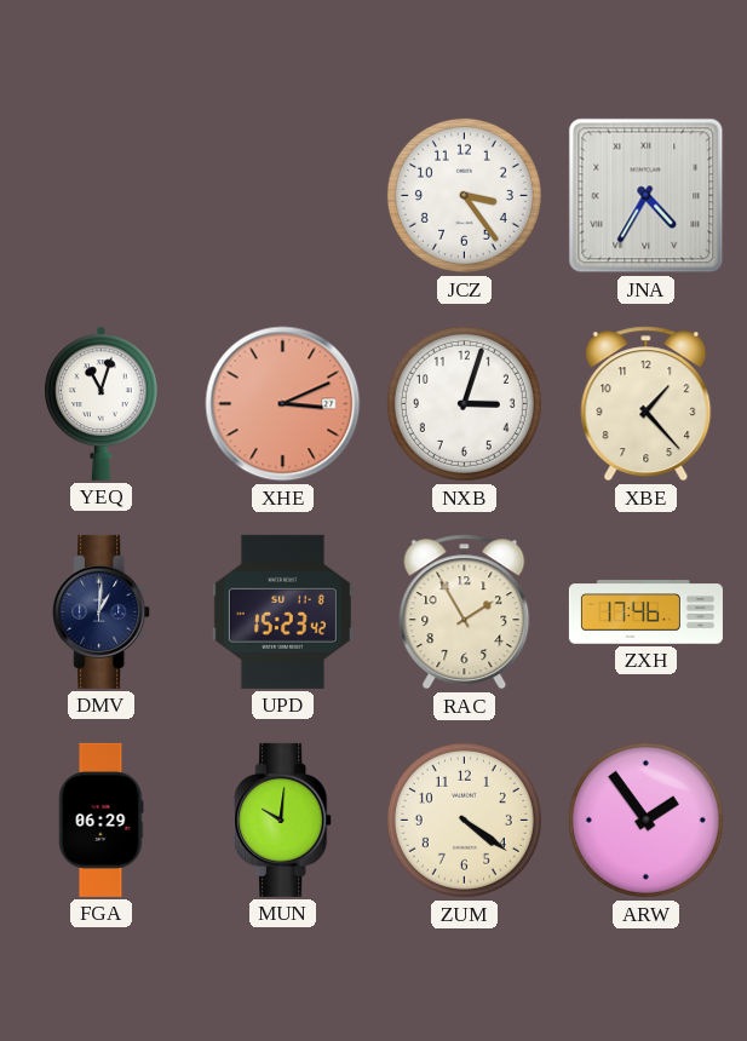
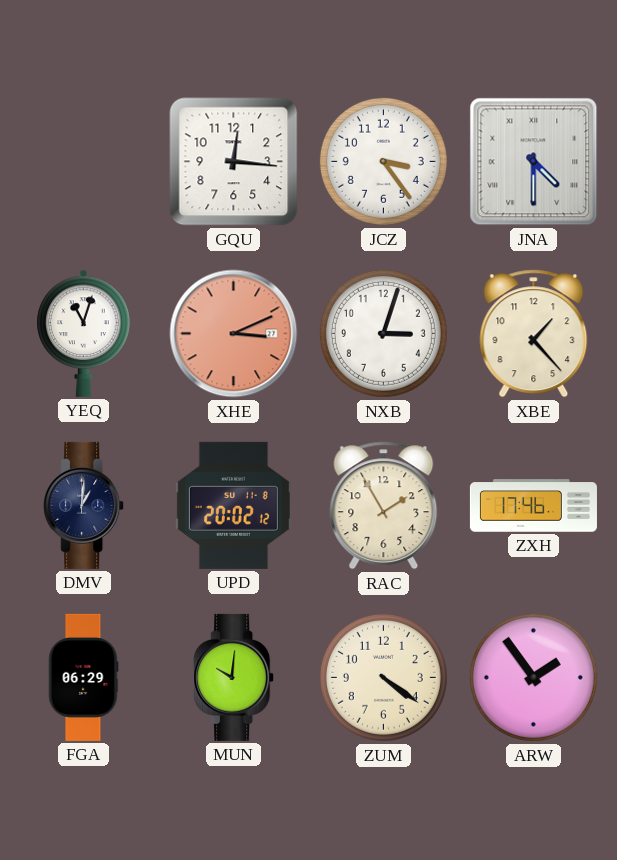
GQU: none -> 12:16
JNA: 4:35 -> 4:30
UPD: 15:23 -> 20:02
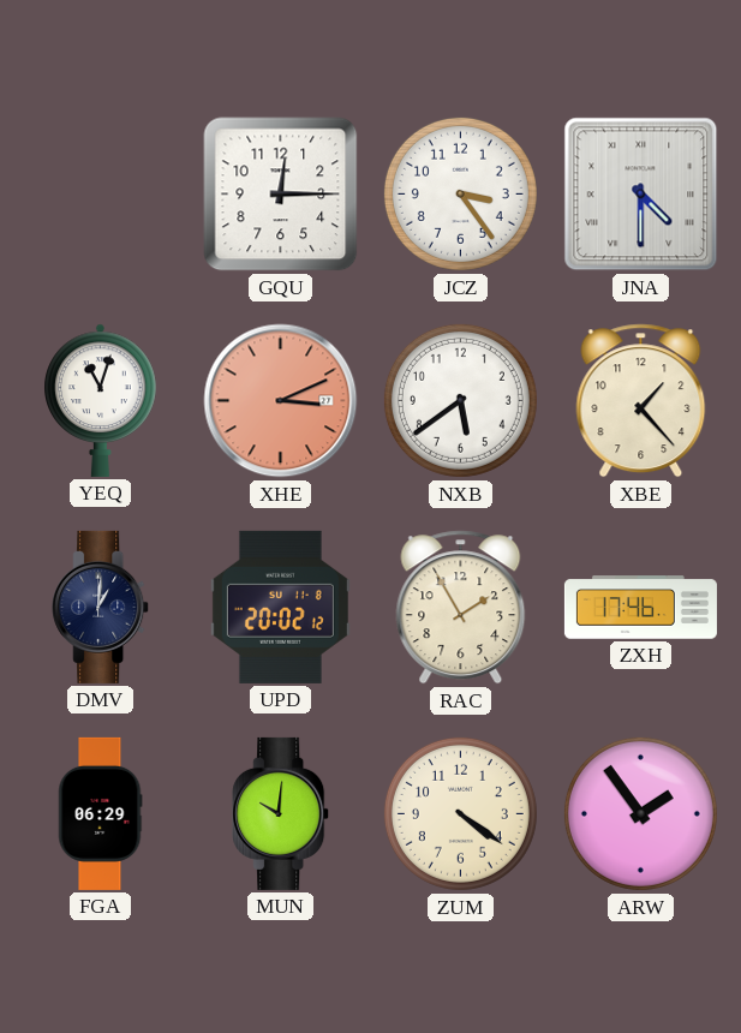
GQU: 12:16 -> 12:15
NXB: 3:03 -> 5:39
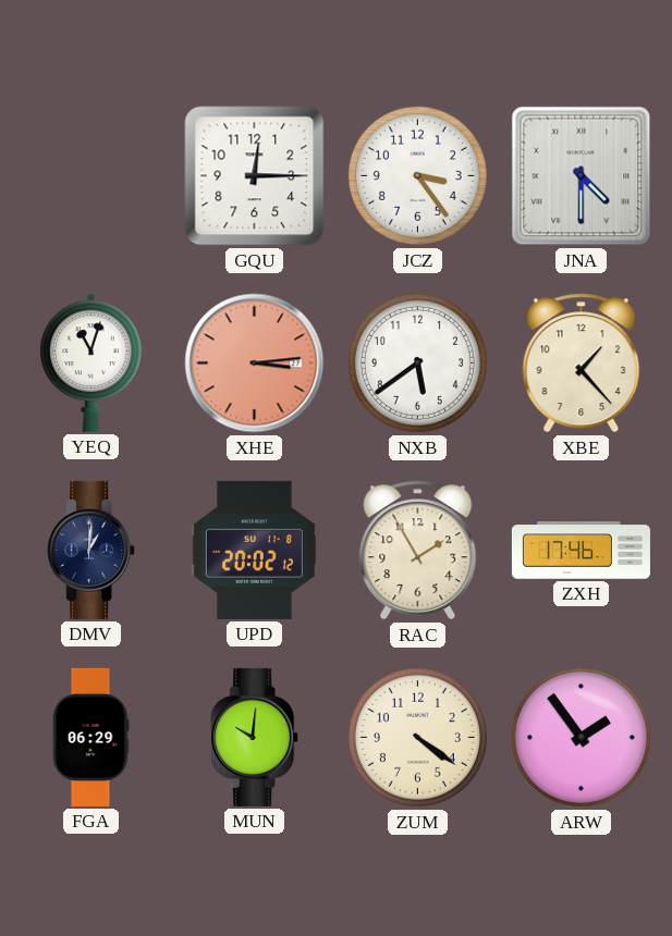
XHE: 3:11 -> 3:14
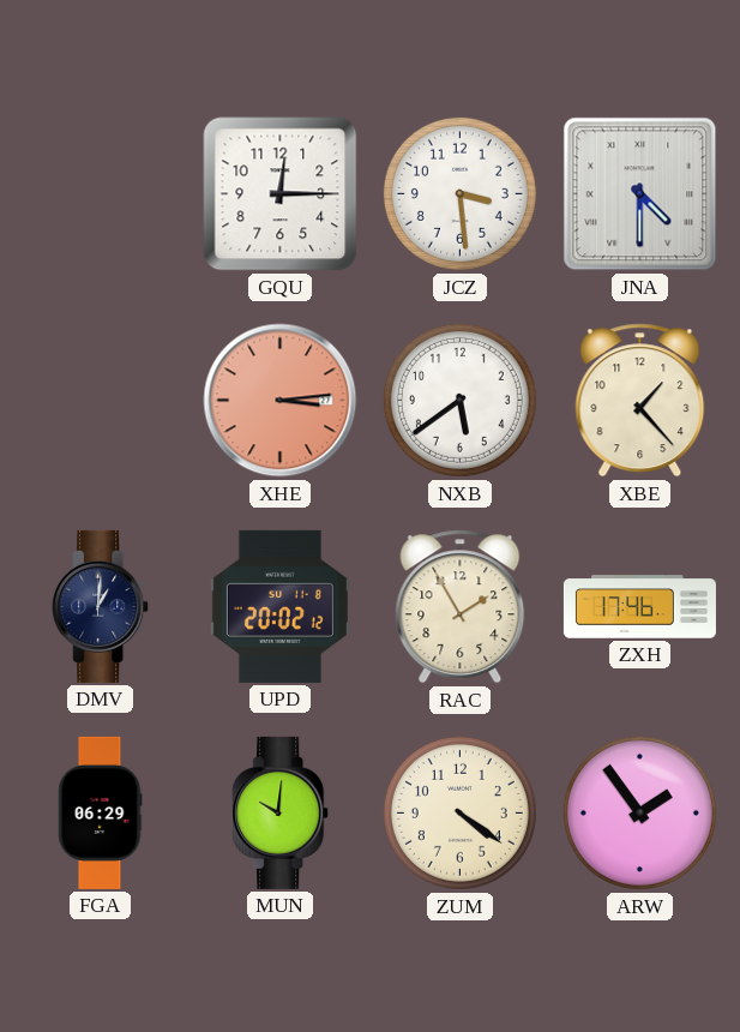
JCZ: 3:24 -> 3:29
YEQ: 11:03 -> none
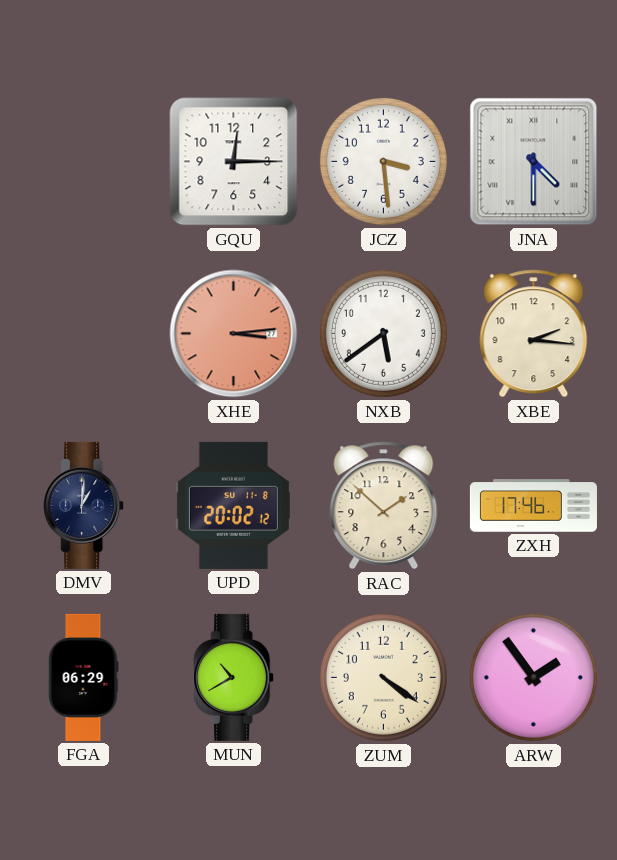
XBE: 1:23 -> 2:16
RAC: 1:55 -> 1:52
MUN: 10:01 -> 10:40
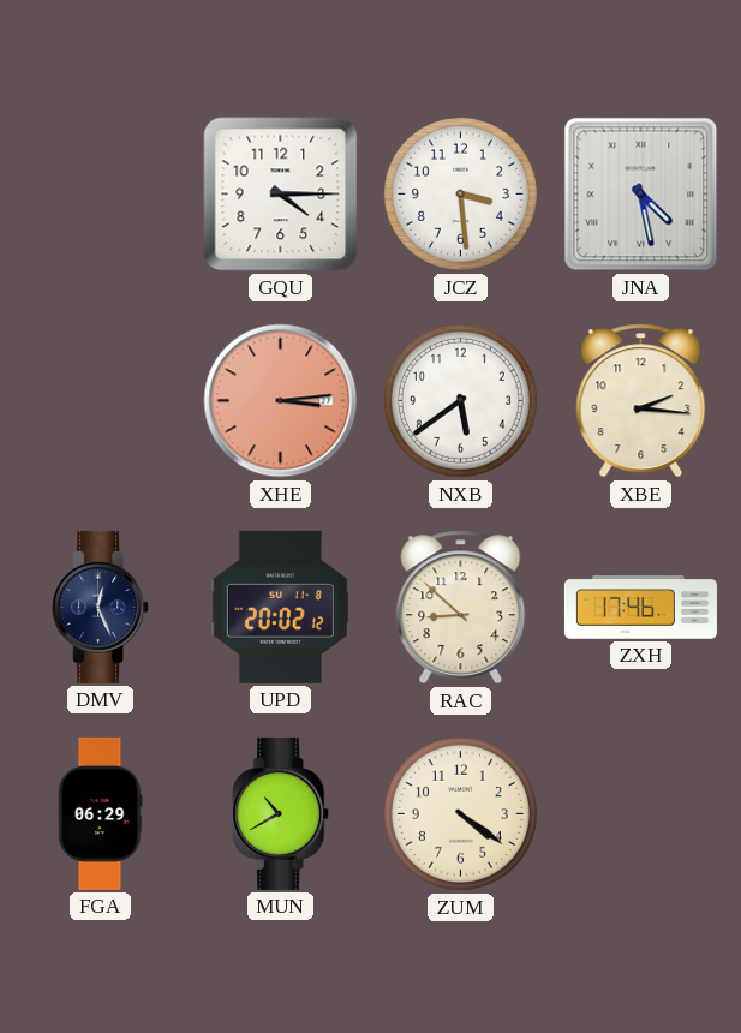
GQU: 12:15 -> 4:15
JNA: 4:30 -> 4:28
DMV: 1:01 -> 12:26
RAC: 1:52 -> 8:52
ARW: 1:54 -> none
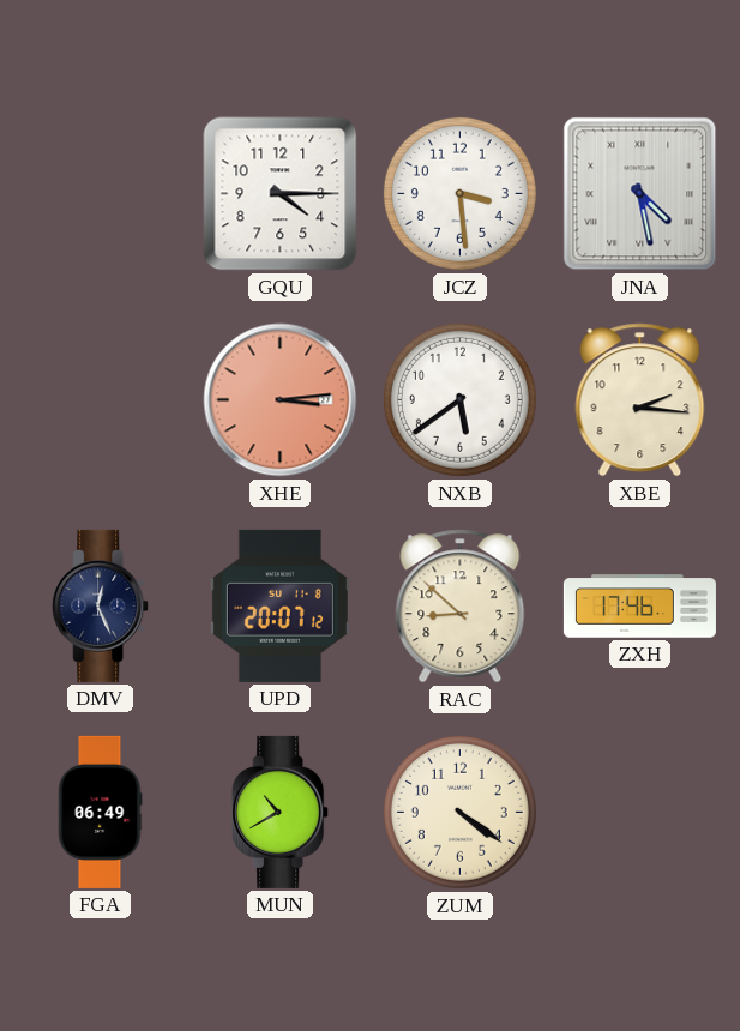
UPD: 20:02 -> 20:07
FGA: 06:29 -> 06:49
